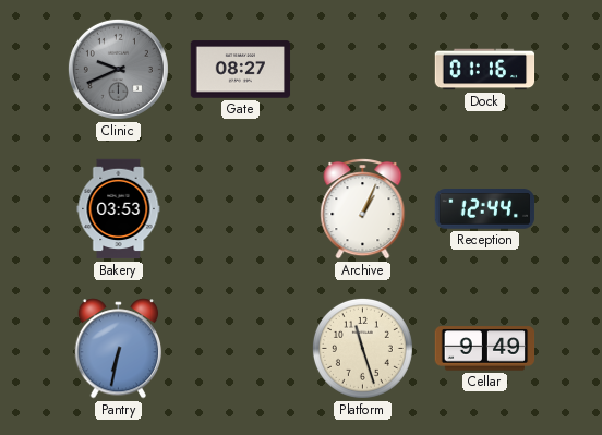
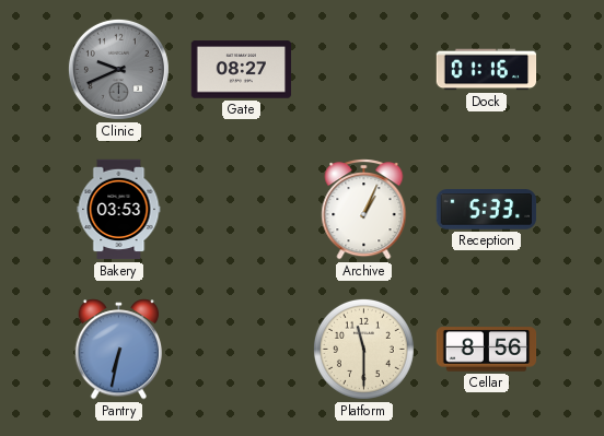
Reception: 12:44 -> 5:33
Platform: 11:27 -> 11:30
Cellar: 9:49 -> 8:56
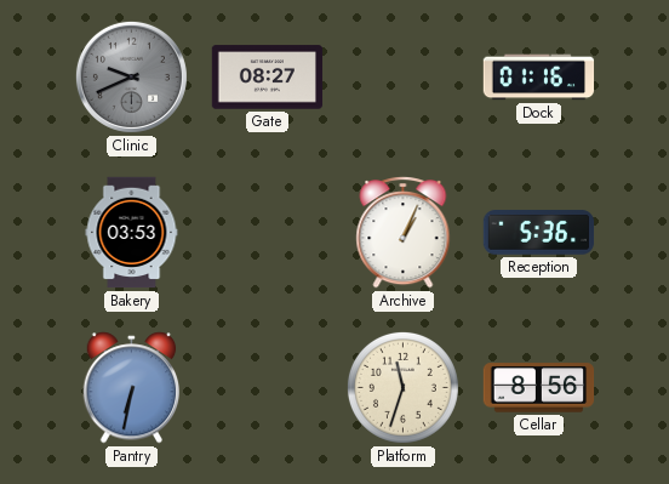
Reception: 5:33 -> 5:36
Platform: 11:30 -> 11:33
